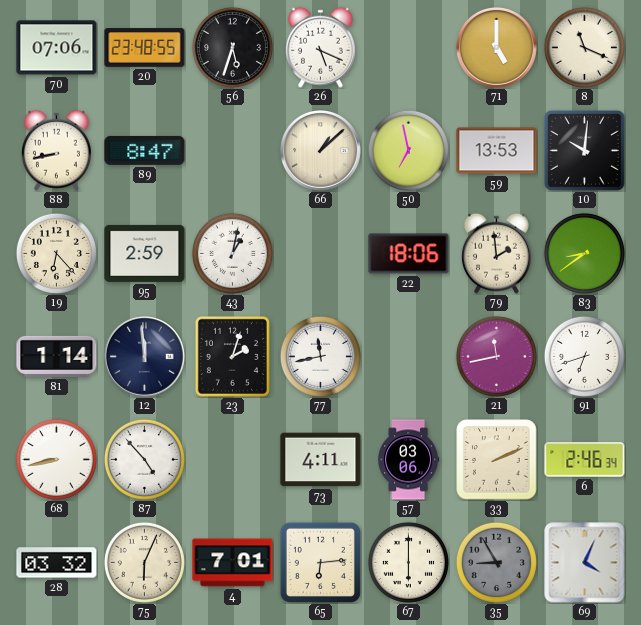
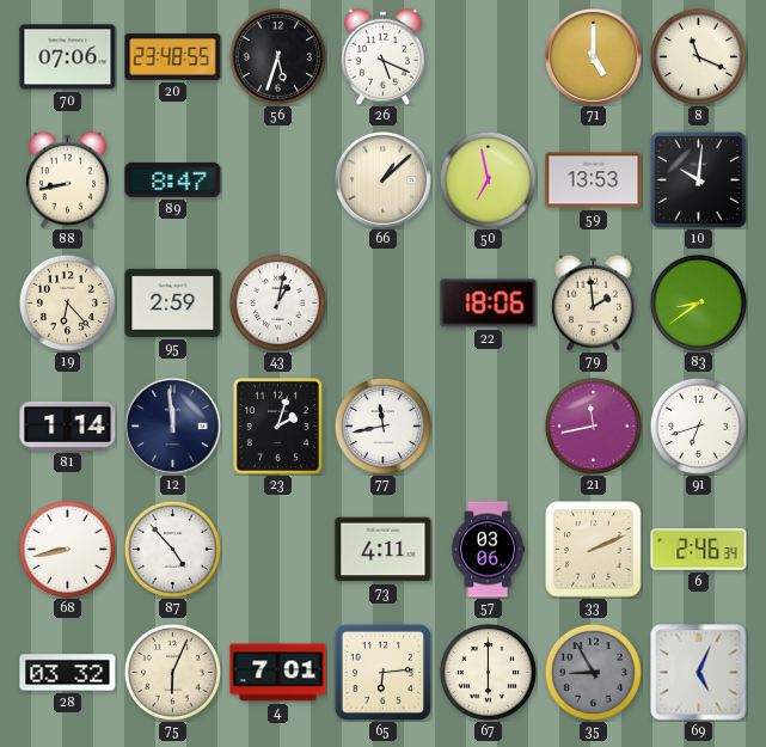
69: 4:04 -> 5:04
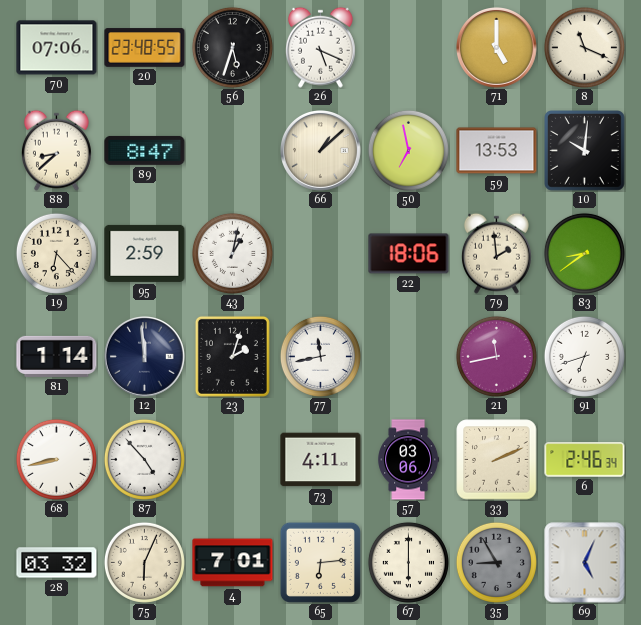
88: 8:43 -> 8:38
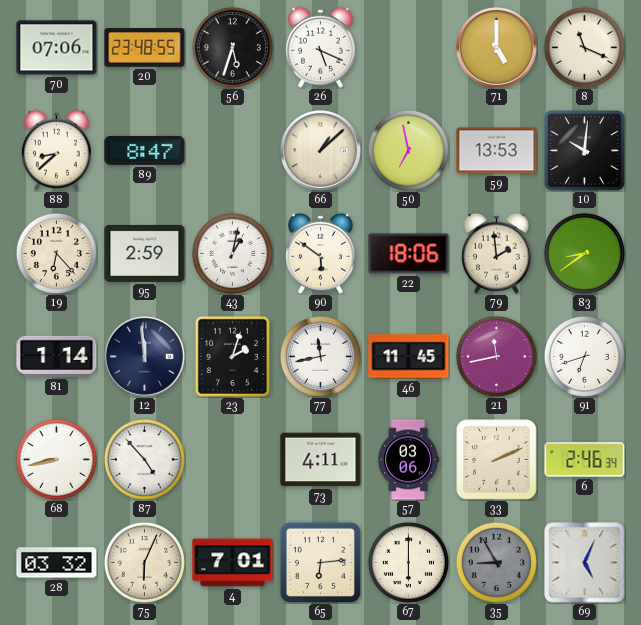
90: none -> 5:51
46: none -> 11:45
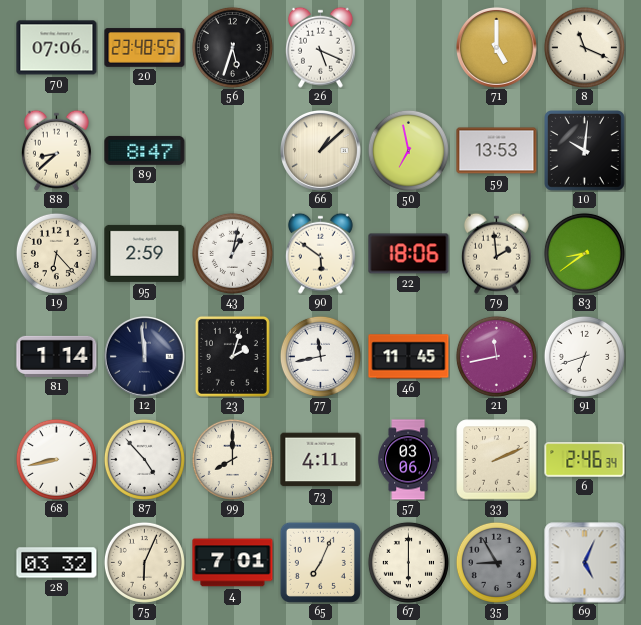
99: none -> 8:00
65: 6:14 -> 7:04
